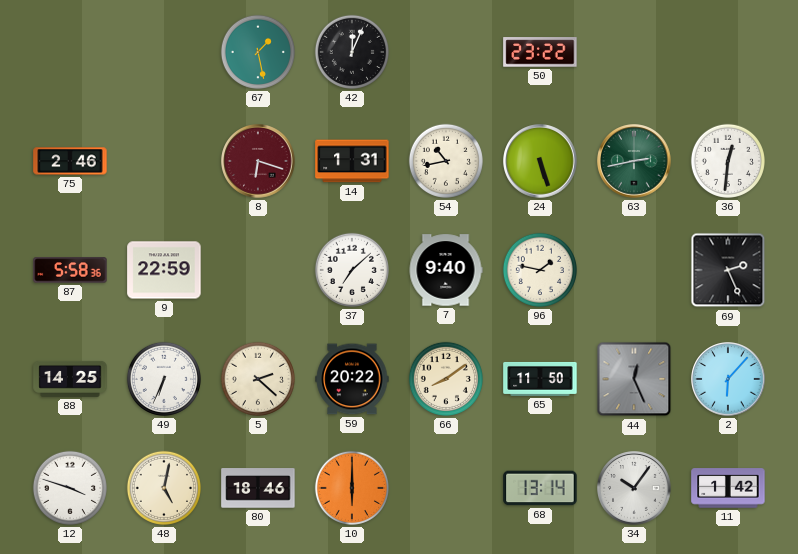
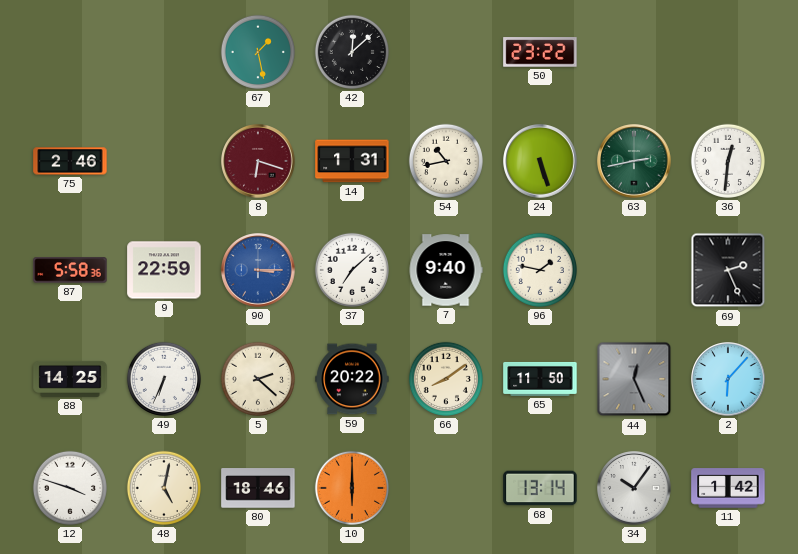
42: 12:04 -> 12:08
90: none -> 3:15
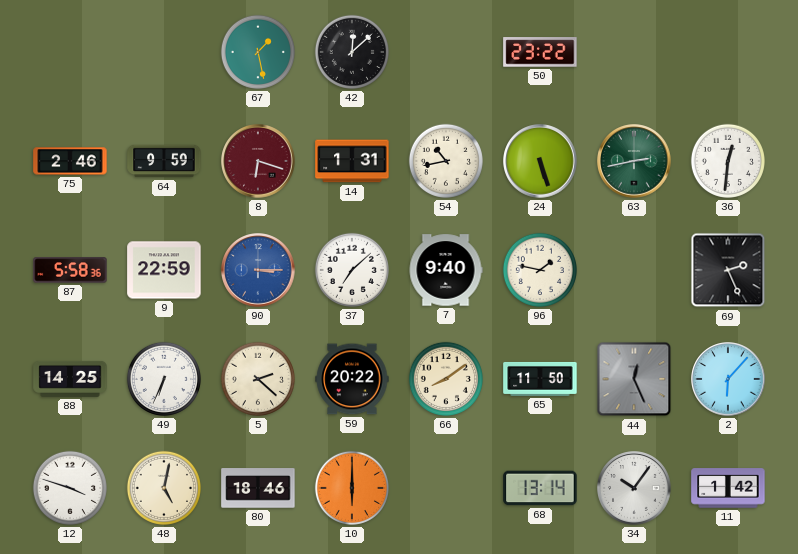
64: none -> 9:59
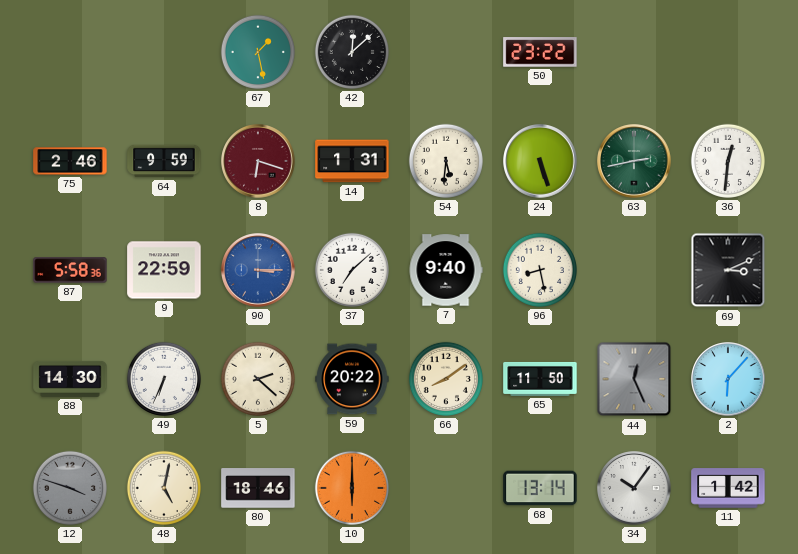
54: 10:43 -> 5:31
96: 1:47 -> 8:28
69: 2:26 -> 3:11
88: 14:25 -> 14:30
12 dial: white -> grey
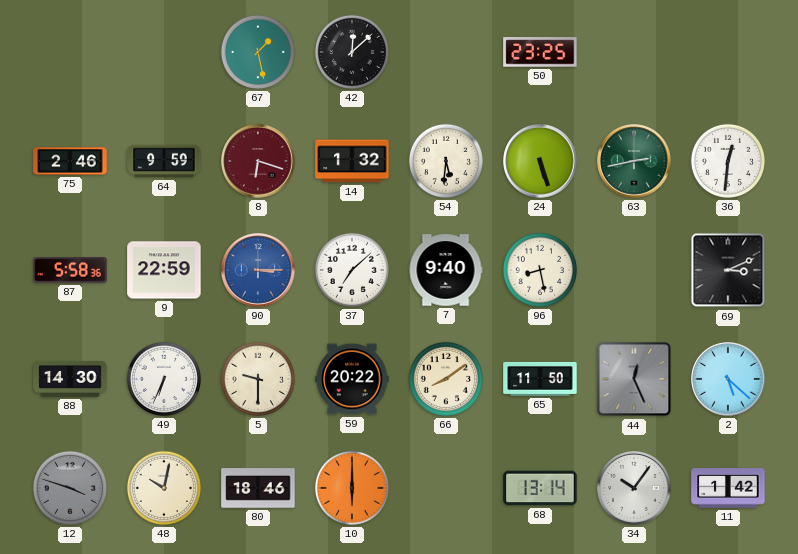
50: 23:22 -> 23:25
14: 1:31 -> 1:32
5: 2:22 -> 9:30
2: 6:07 -> 5:22
48: 5:02 -> 10:02
